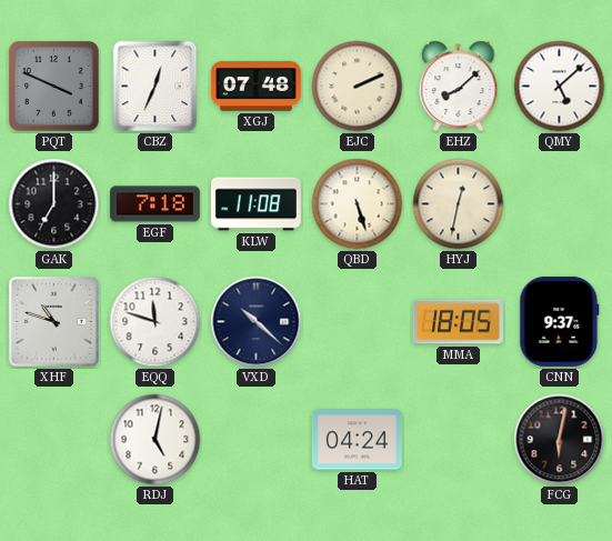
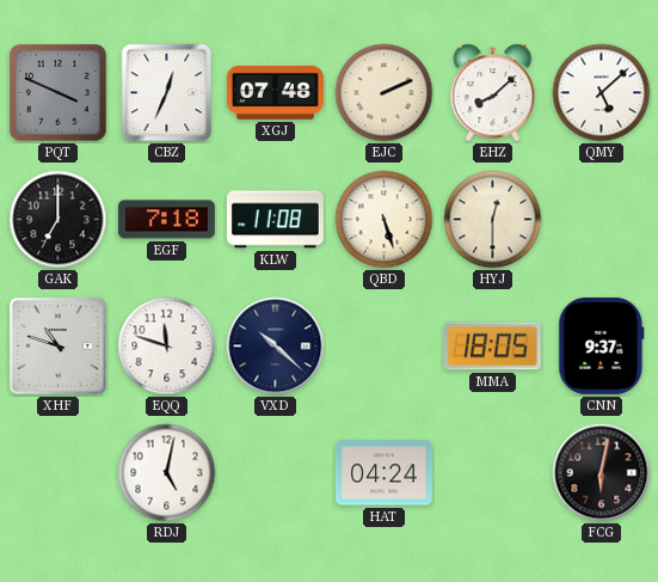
HYJ: 12:32 -> 12:30
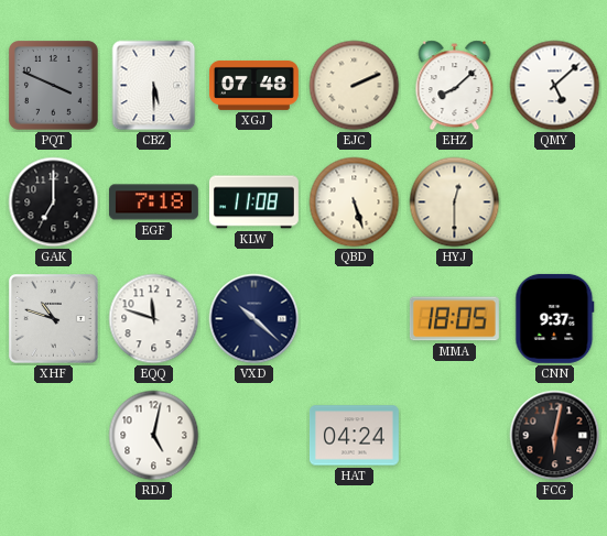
CBZ: 12:34 -> 5:30
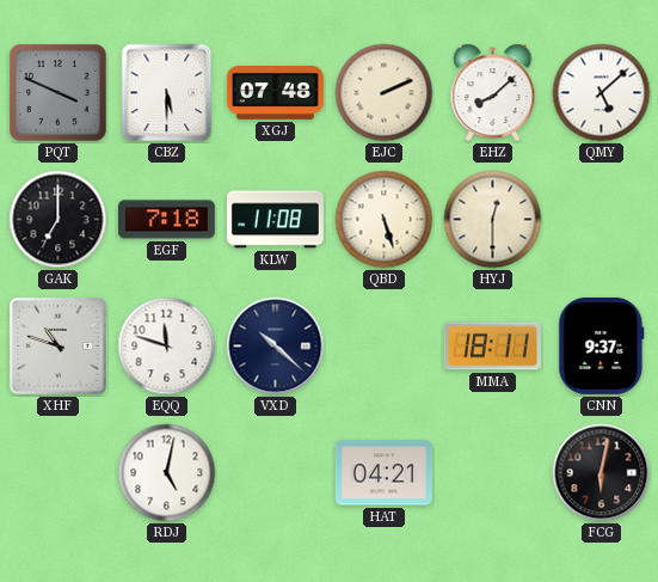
MMA: 18:05 -> 18:11
HAT: 04:24 -> 04:21
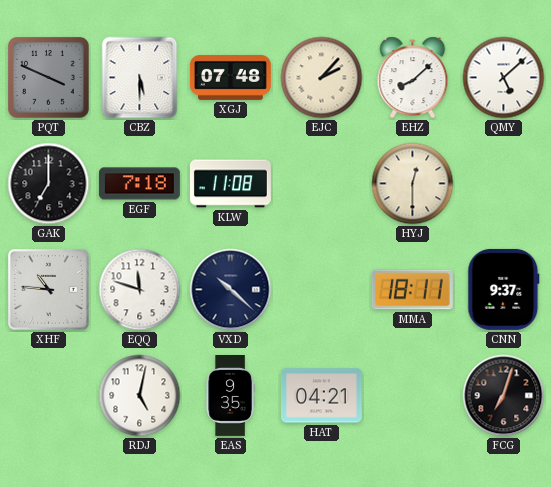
EJC: 2:11 -> 2:07
QBD: 5:27 -> none
XHF: 10:48 -> 10:46
EAS: none -> 9:35
FCG: 6:02 -> 7:03
